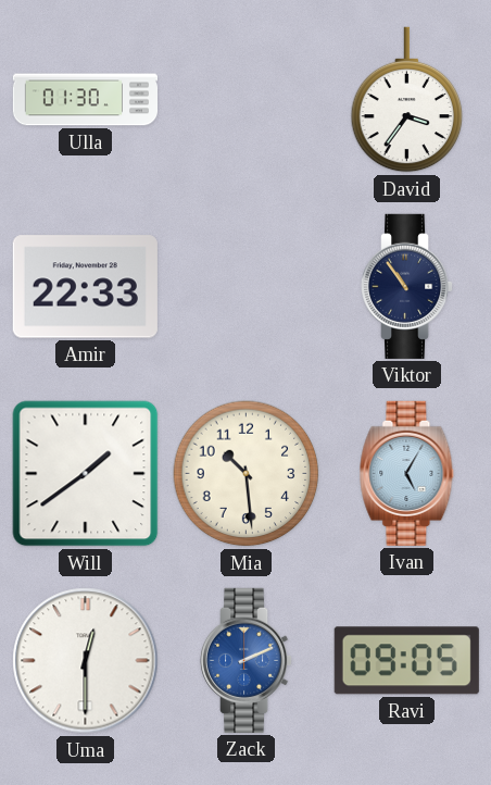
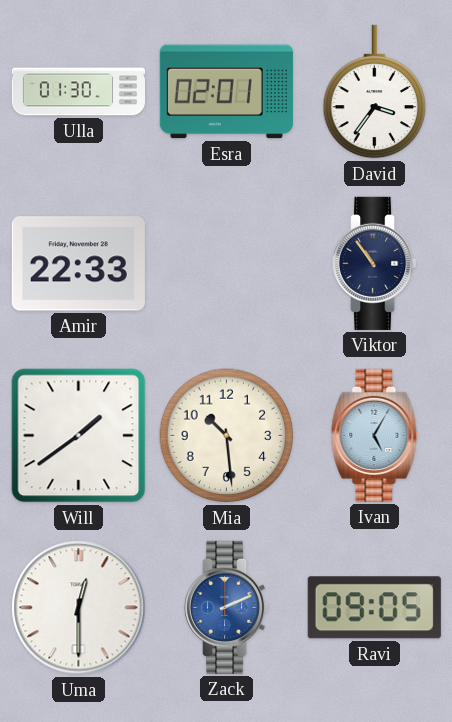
Esra: none -> 02:01
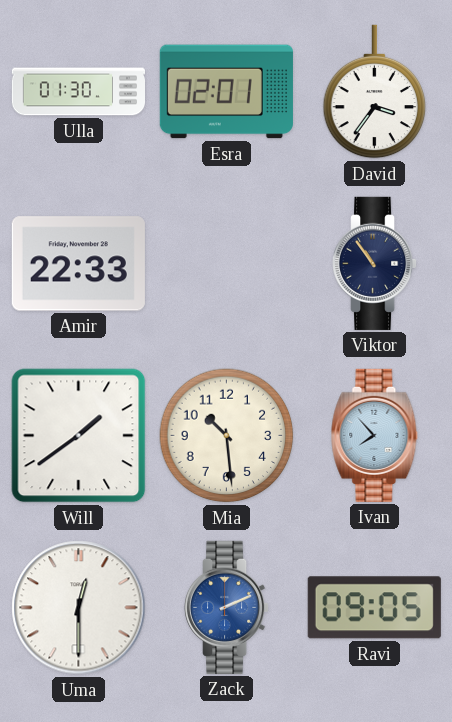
Ivan: 5:05 -> 7:53
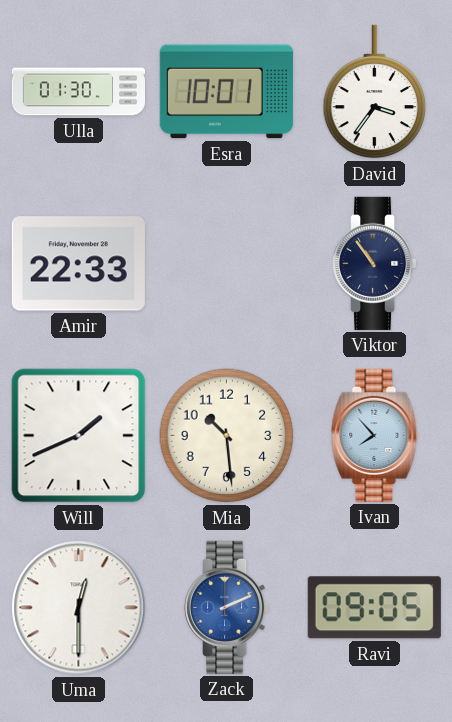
Esra: 02:01 -> 10:01
Will: 1:39 -> 1:41
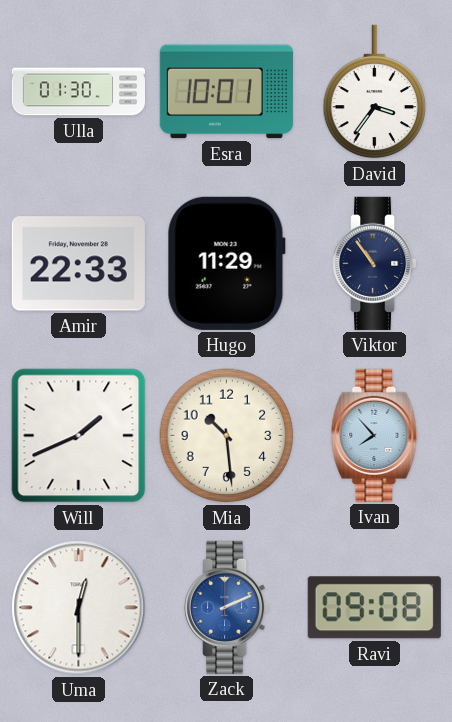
Hugo: none -> 11:29
Ravi: 09:05 -> 09:08
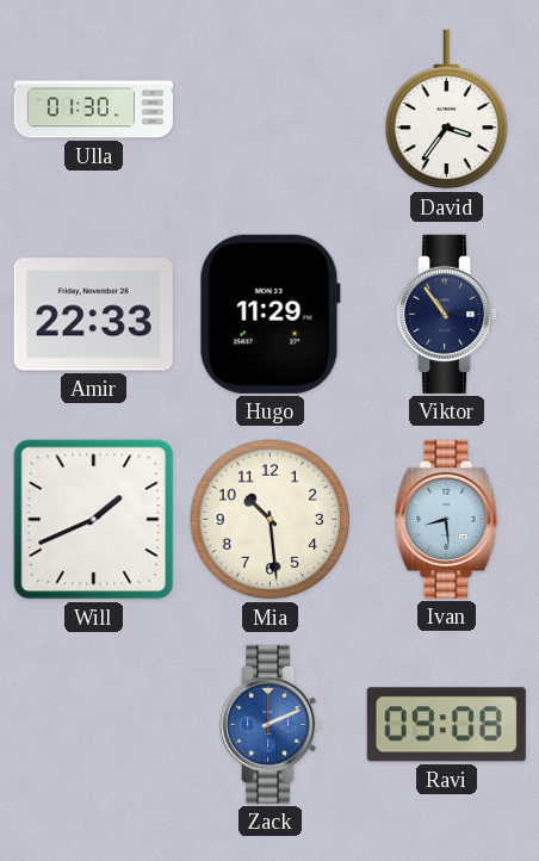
Esra: 10:01 -> none
Ivan: 7:53 -> 8:29
Uma: 12:30 -> none
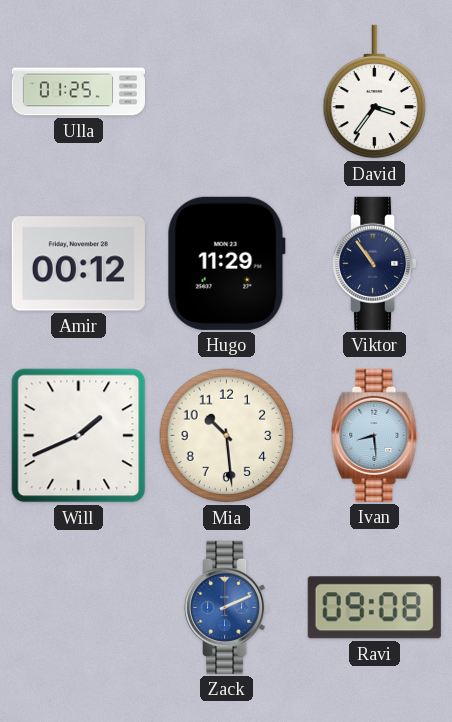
Ulla: 01:30 -> 01:25
Amir: 22:33 -> 00:12
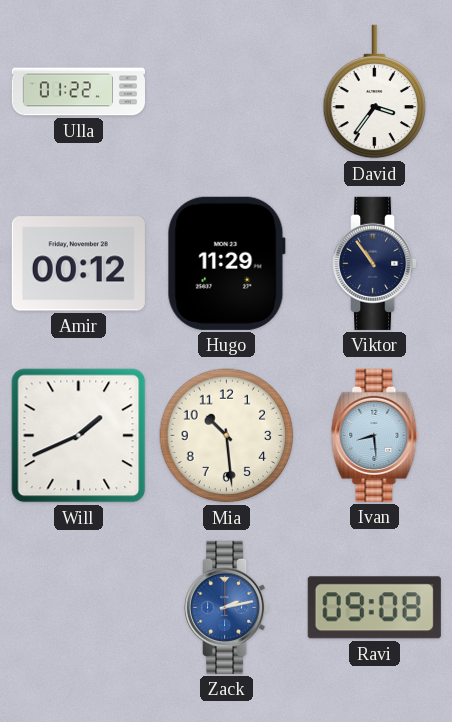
Ulla: 01:25 -> 01:22
Zack: 2:11 -> 2:13
